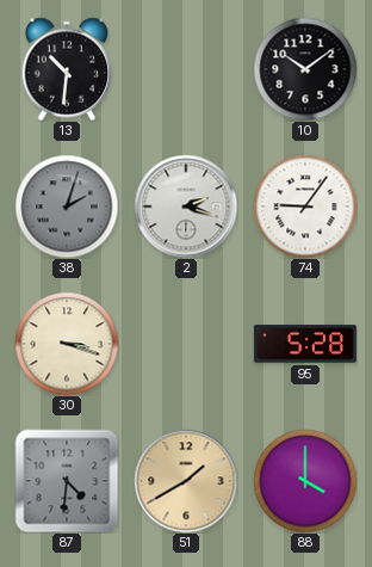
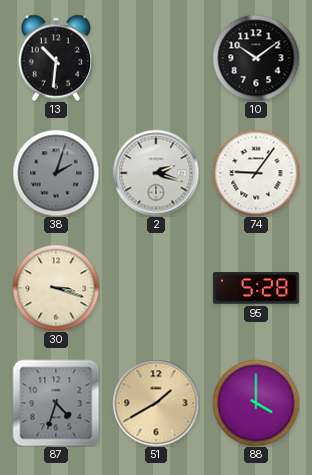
87: 4:31 -> 4:33
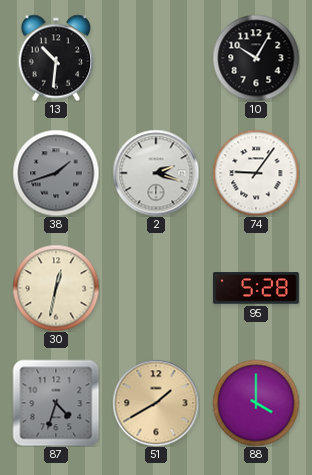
10: 10:09 -> 10:05
38: 2:03 -> 1:42
30: 3:18 -> 12:32
